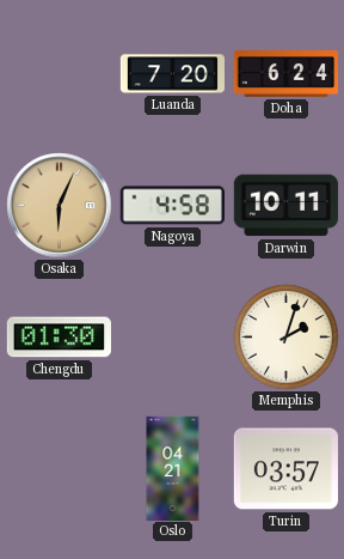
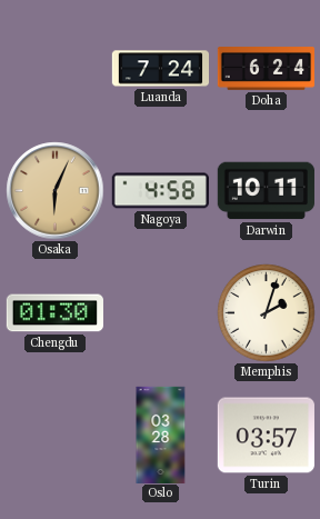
Luanda: 7:20 -> 7:24
Oslo: 04:21 -> 03:28
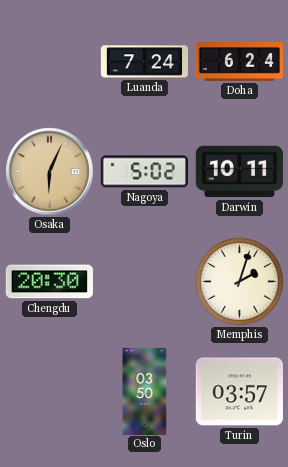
Nagoya: 4:58 -> 5:02
Chengdu: 01:30 -> 20:30
Oslo: 03:28 -> 03:50
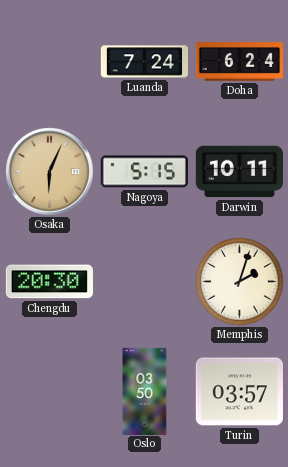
Nagoya: 5:02 -> 5:15
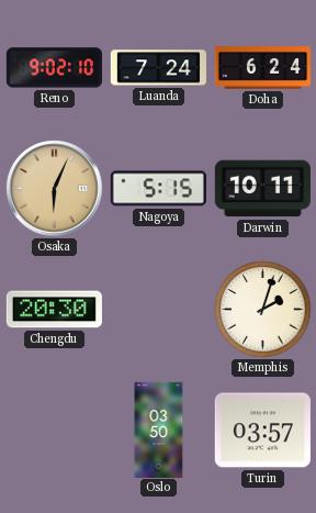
Reno: none -> 9:02
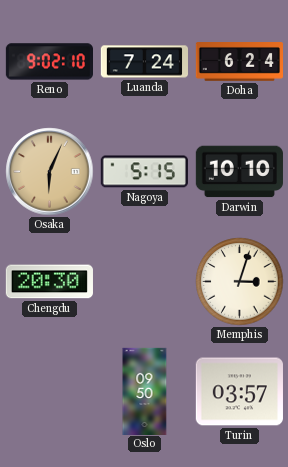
Darwin: 10:11 -> 10:10
Memphis: 2:03 -> 3:03
Oslo: 03:50 -> 09:50
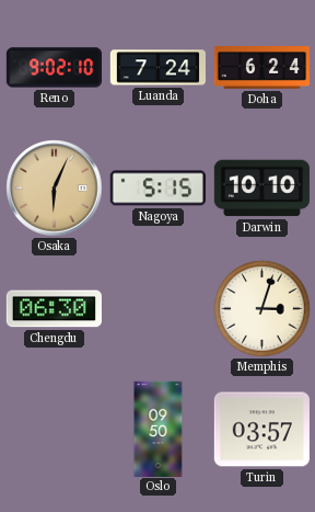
Chengdu: 20:30 -> 06:30
